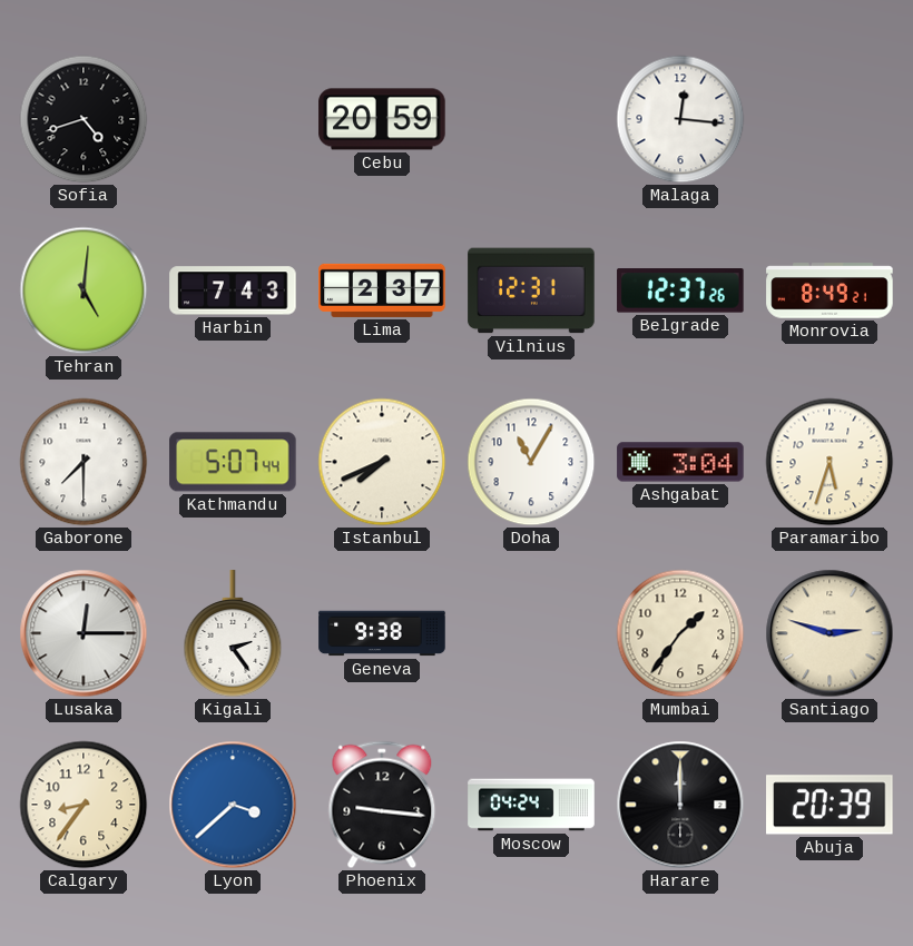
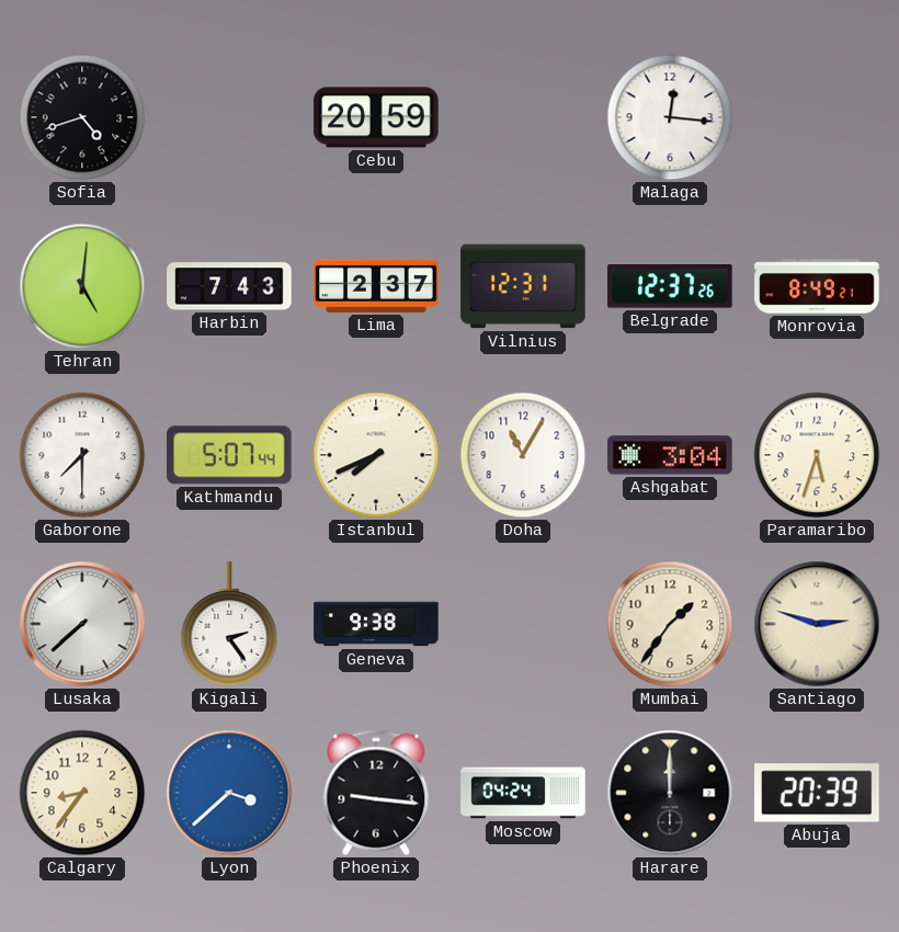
Lusaka: 12:15 -> 7:38
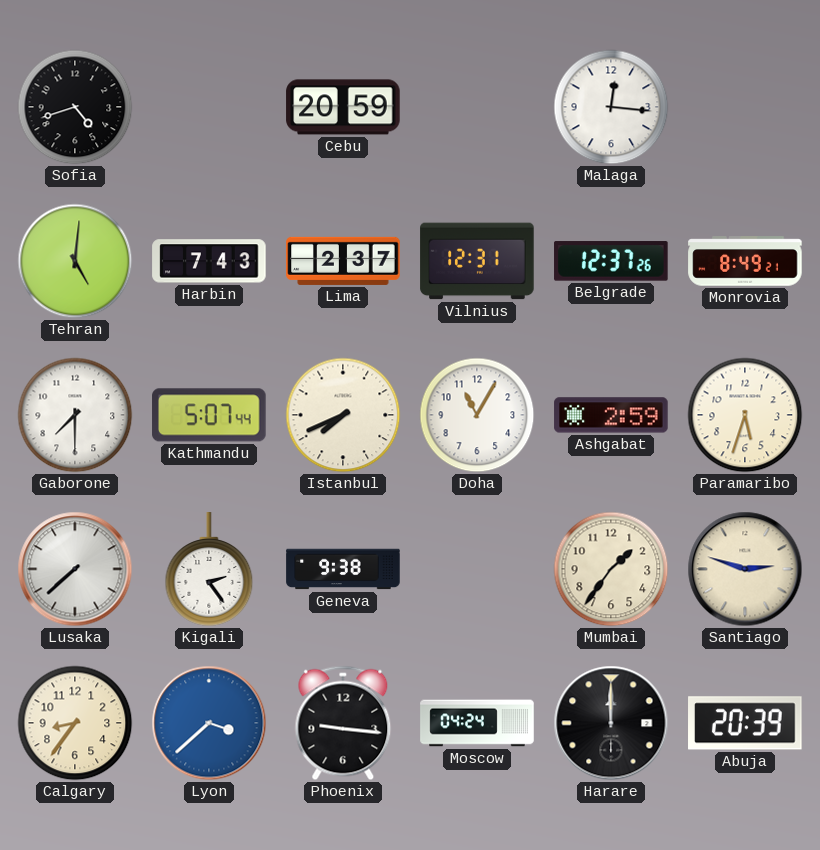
Ashgabat: 3:04 -> 2:59
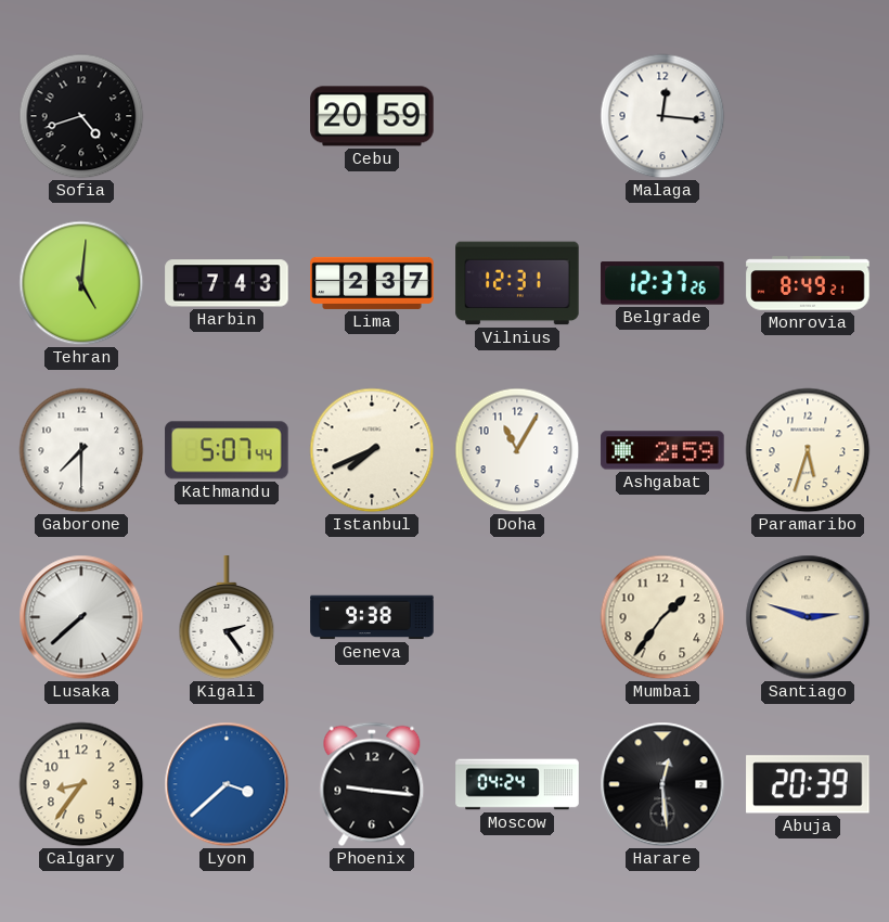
Harare: 12:00 -> 12:29
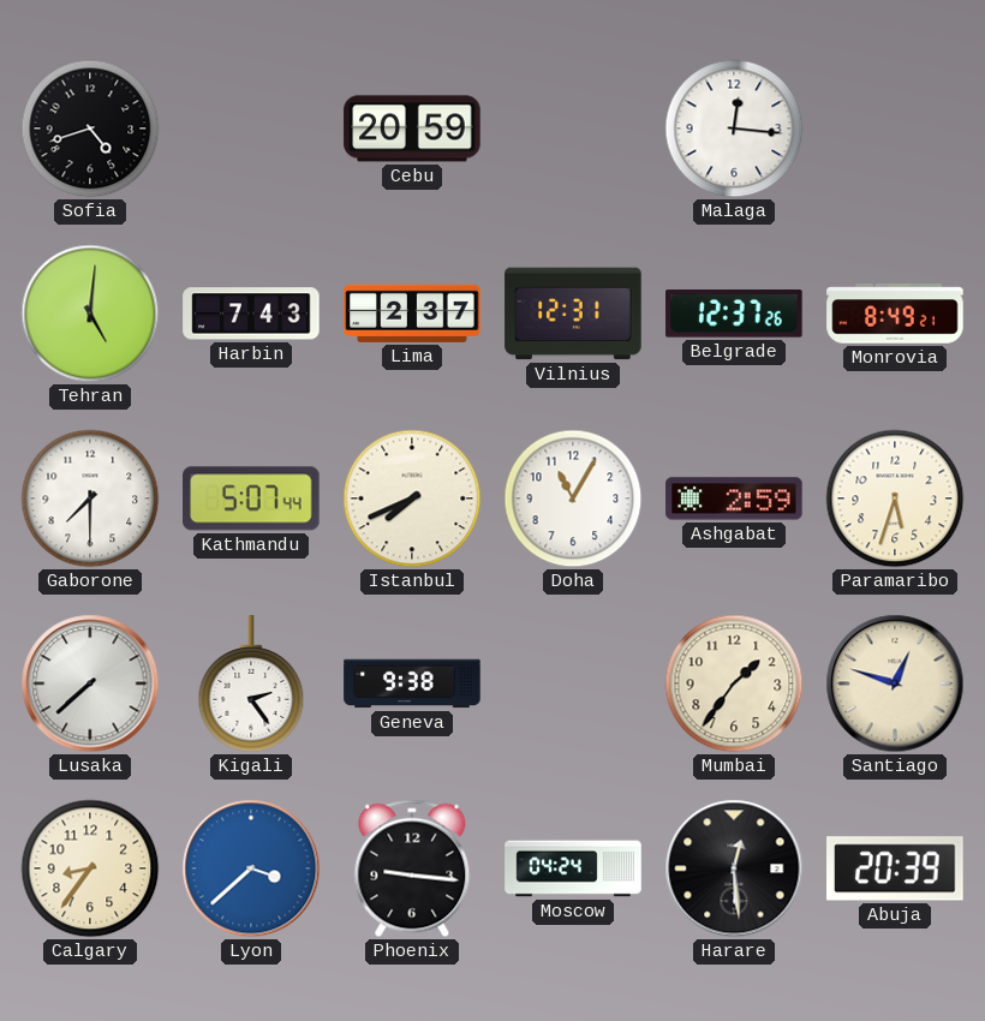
Santiago: 2:48 -> 12:48
